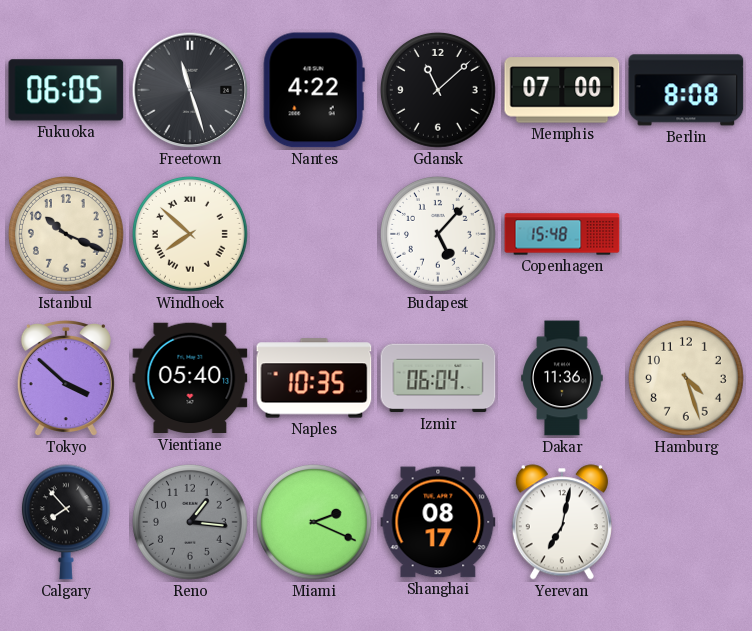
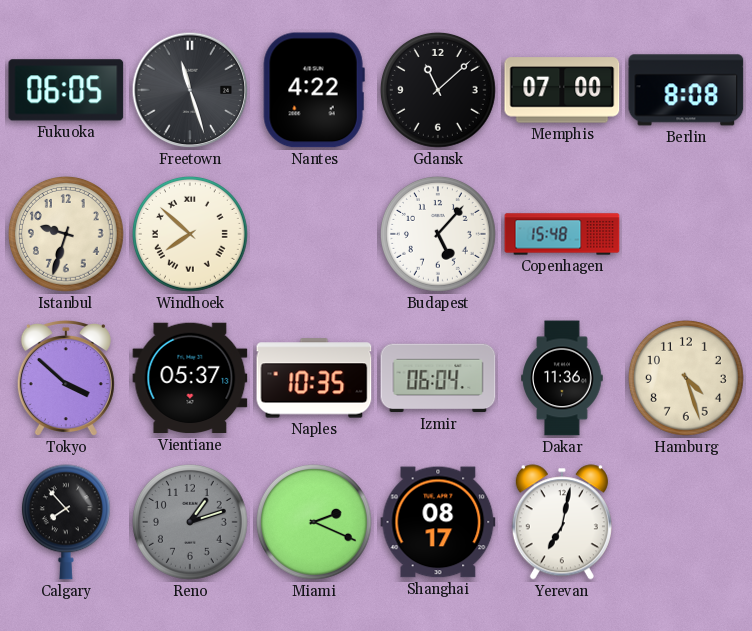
Istanbul: 10:19 -> 9:33
Vientiane: 05:40 -> 05:37
Reno: 1:16 -> 1:12
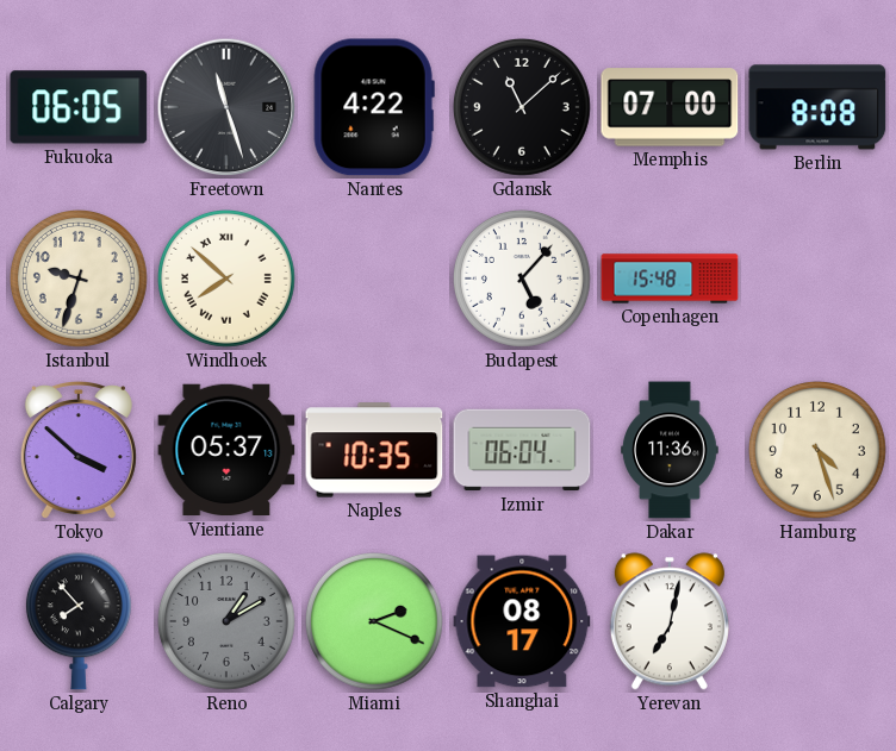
Reno: 1:12 -> 1:10
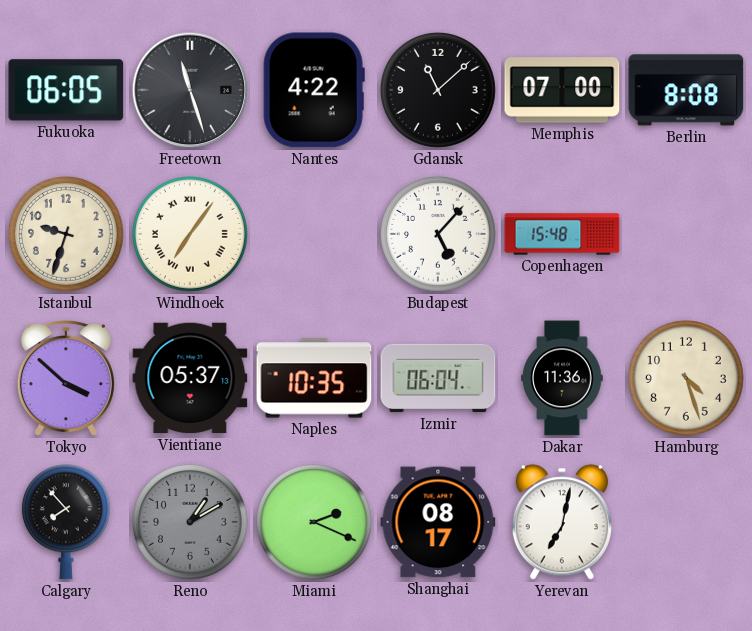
Windhoek: 7:52 -> 7:06
